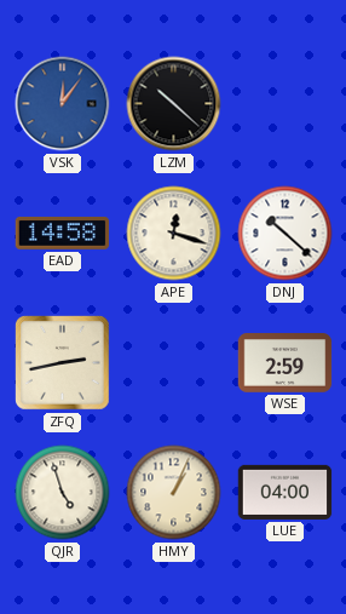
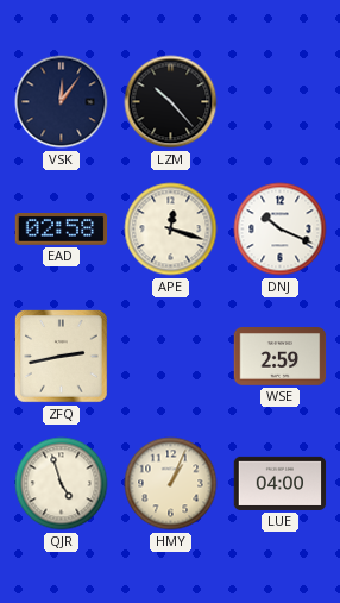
VSK dial: blue -> navy
LZM: 10:22 -> 10:23
EAD: 14:58 -> 02:58
DNJ: 10:22 -> 10:19
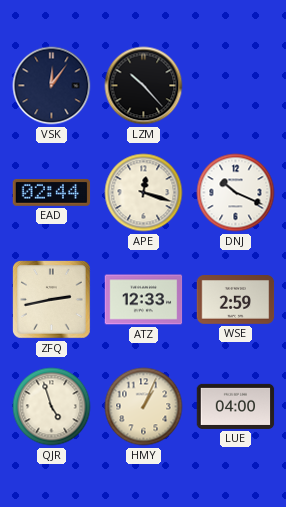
EAD: 02:58 -> 02:44
ATZ: none -> 12:33
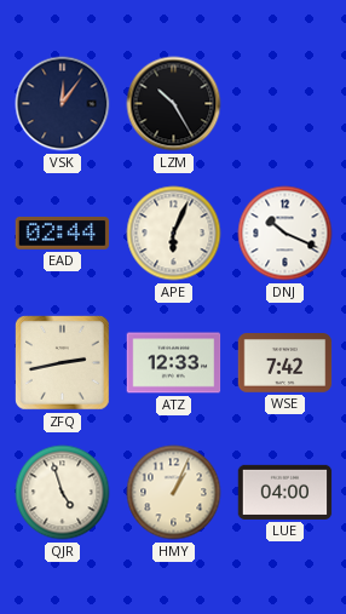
LZM: 10:23 -> 10:25
APE: 12:18 -> 6:04
WSE: 2:59 -> 7:42
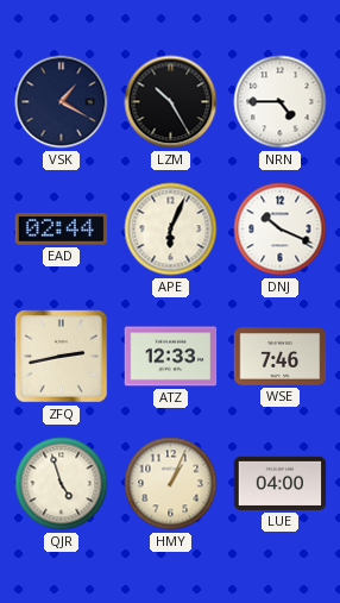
VSK: 12:06 -> 1:20
NRN: none -> 4:45
WSE: 7:42 -> 7:46
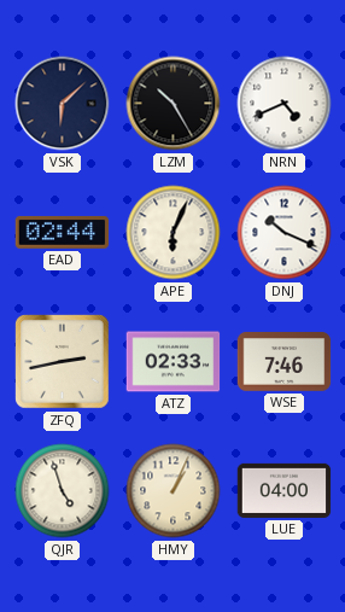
VSK: 1:20 -> 6:08
NRN: 4:45 -> 4:41
ATZ: 12:33 -> 02:33
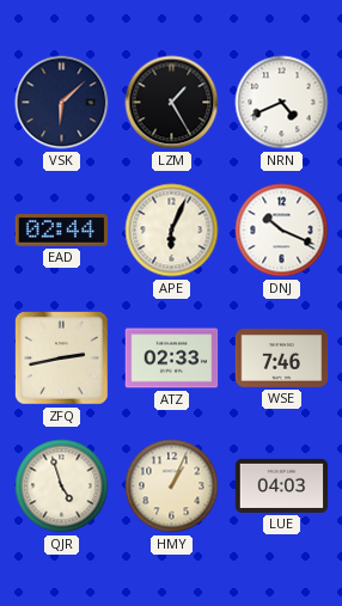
LZM: 10:25 -> 1:25
LUE: 04:00 -> 04:03
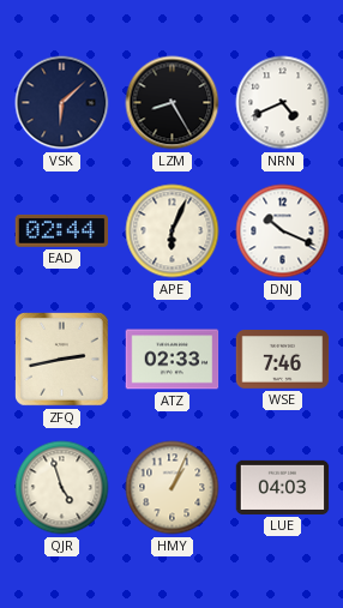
LZM: 1:25 -> 8:25
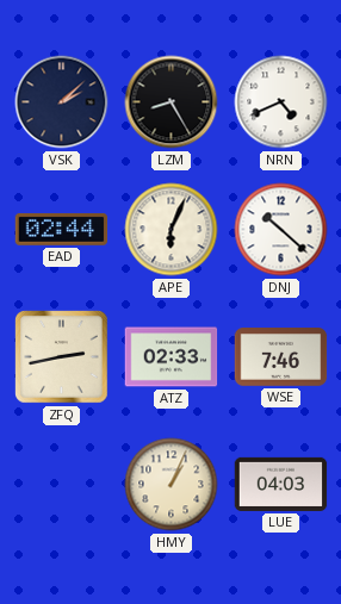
VSK: 6:08 -> 2:08
DNJ: 10:19 -> 10:22
QJR: 4:57 -> none
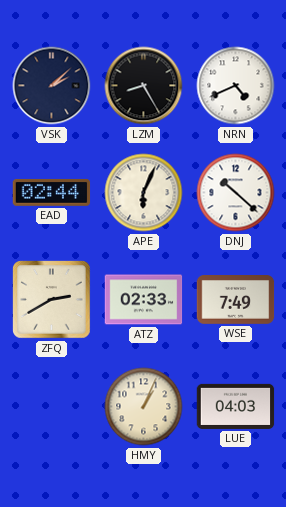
ZFQ: 2:43 -> 2:40
WSE: 7:46 -> 7:49
